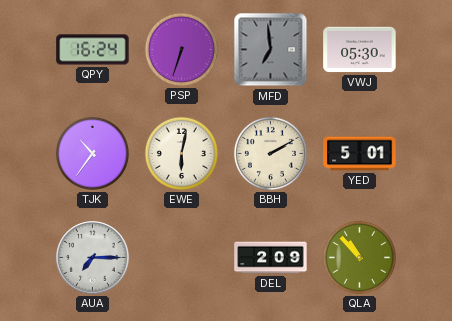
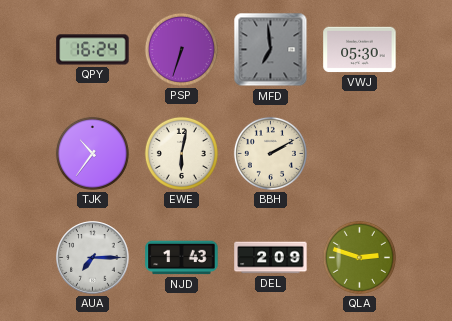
YED: 5:01 -> none
NJD: none -> 1:43
QLA: 10:53 -> 2:48
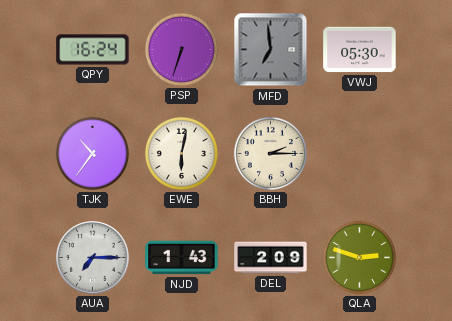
BBH: 2:10 -> 2:15
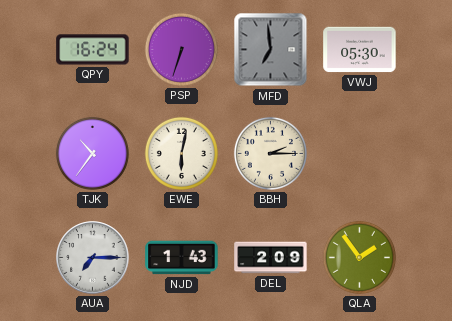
QLA: 2:48 -> 1:54
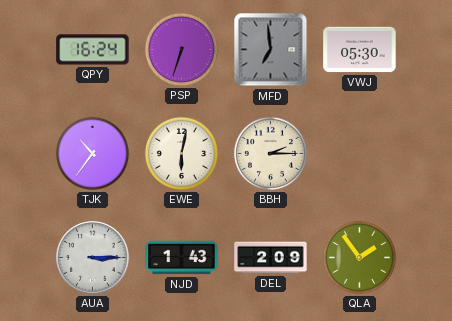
AUA: 7:15 -> 3:15
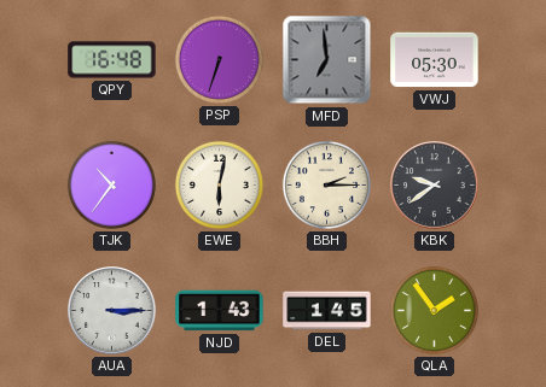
QPY: 16:24 -> 16:48
KBK: none -> 9:39
DEL: 2:09 -> 1:45
